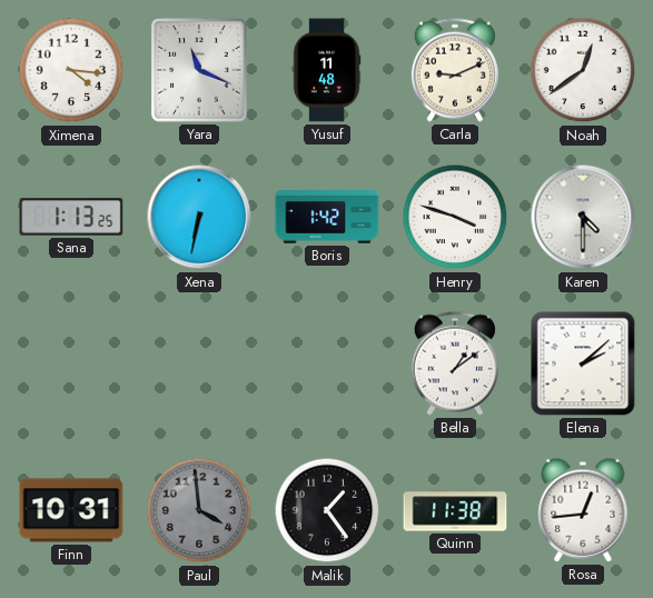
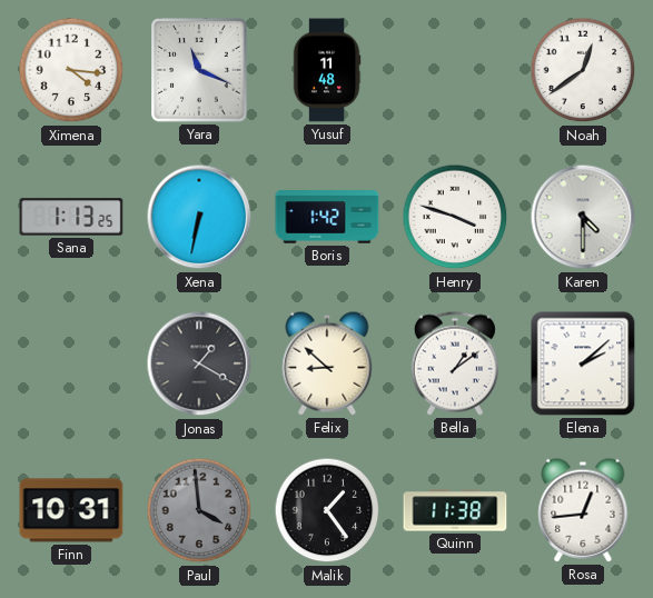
Carla: 9:11 -> none
Jonas: none -> 1:20
Felix: none -> 8:52
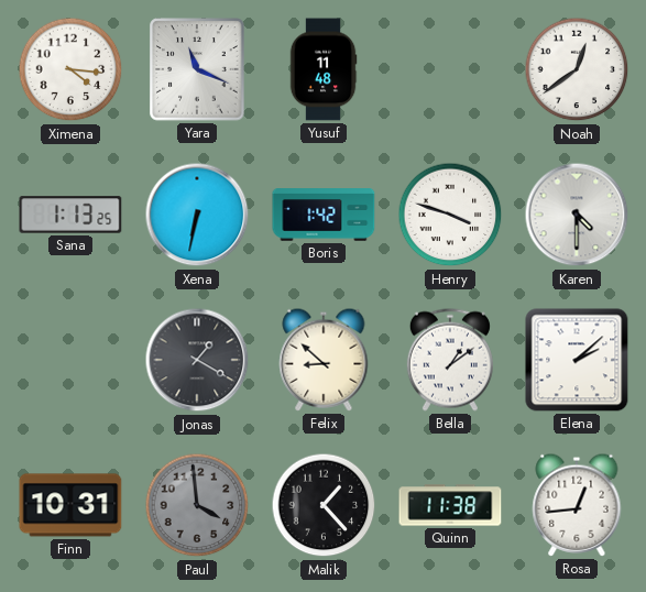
Malik: 1:24 -> 1:23
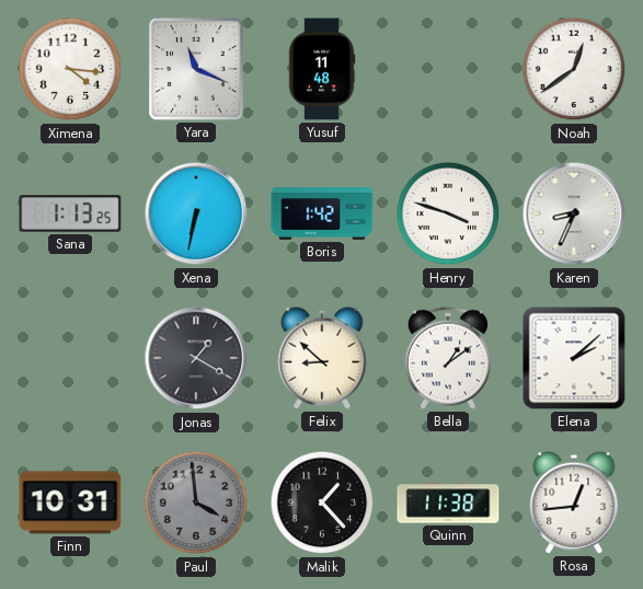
Karen: 4:30 -> 8:34
